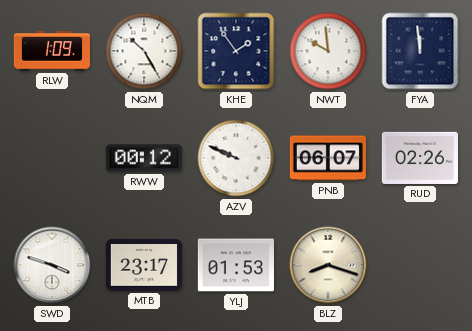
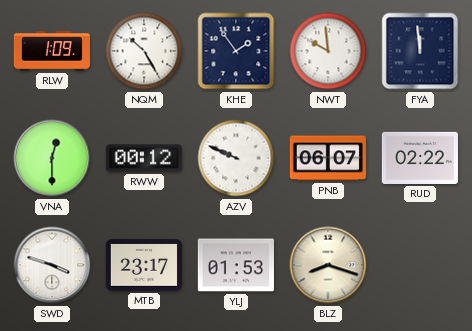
VNA: none -> 12:30
RUD: 02:26 -> 02:22
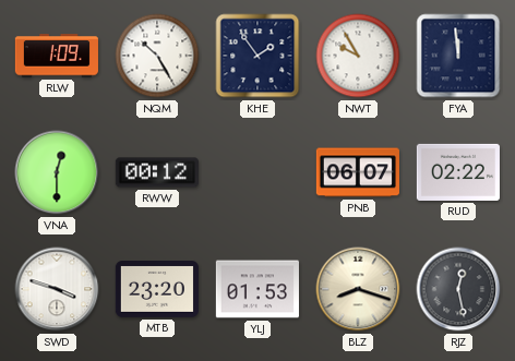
NWT: 9:59 -> 9:55
AZV: 9:49 -> none
MTB: 23:17 -> 23:20
RJZ: none -> 12:28
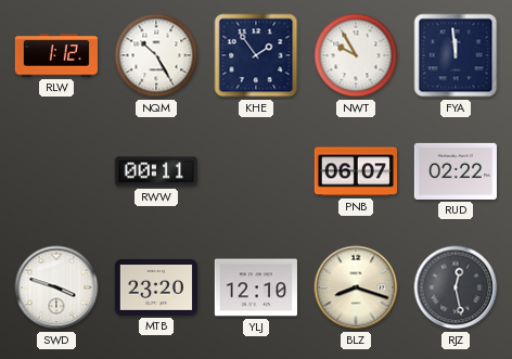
RLW: 1:09 -> 1:12
VNA: 12:30 -> none
RWW: 00:12 -> 00:11
YLJ: 01:53 -> 12:10
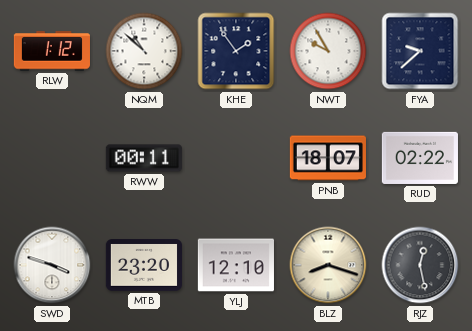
NQM: 10:25 -> 10:52
FYA: 11:59 -> 9:38
PNB: 06:07 -> 18:07
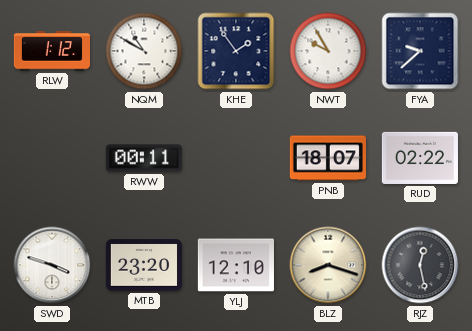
NQM: 10:52 -> 10:50
